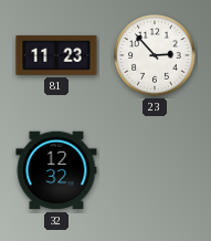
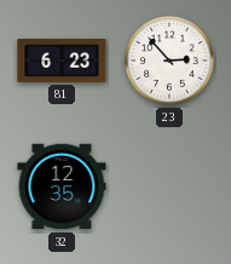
81: 11:23 -> 6:23
32: 12:32 -> 12:35
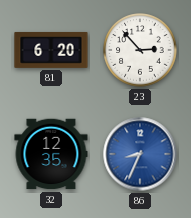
81: 6:23 -> 6:20
86: none -> 8:34
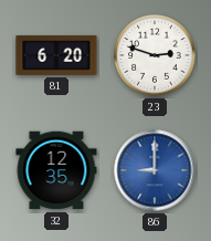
23: 2:53 -> 2:48
86: 8:34 -> 9:00
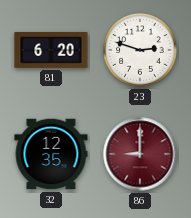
86 dial: blue -> burgundy
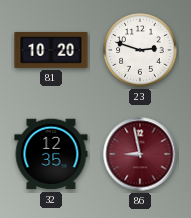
81: 6:20 -> 10:20
86: 9:00 -> 8:58
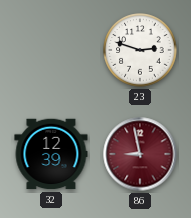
81: 10:20 -> none
32: 12:35 -> 12:39
